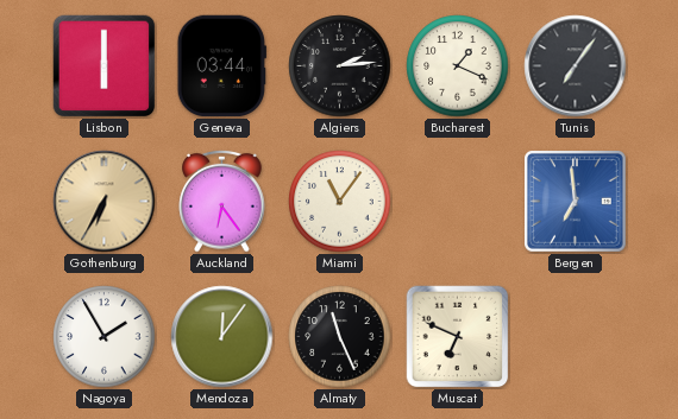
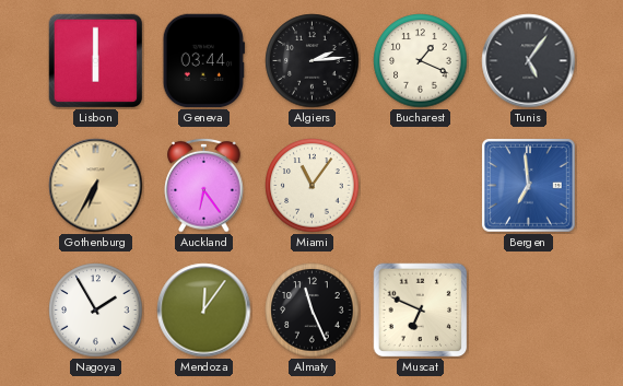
Tunis: 7:06 -> 5:06
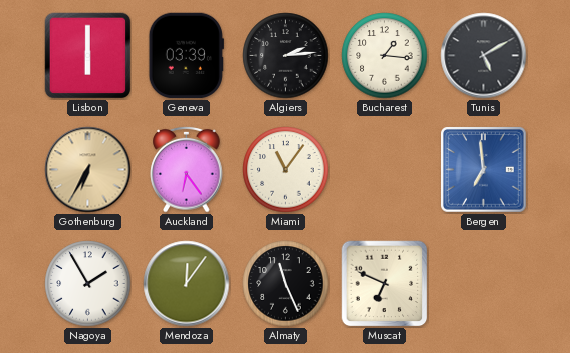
Geneva: 03:44 -> 03:39
Bucharest: 1:19 -> 1:16
Tunis: 5:06 -> 5:10
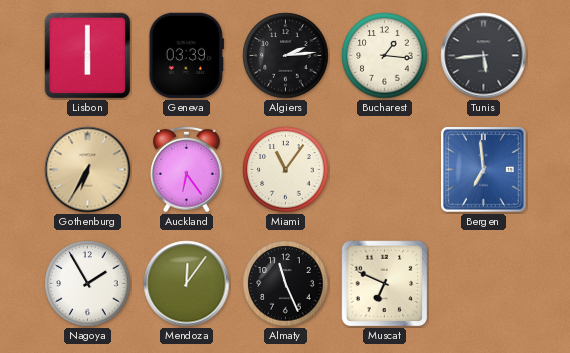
Tunis: 5:10 -> 5:44
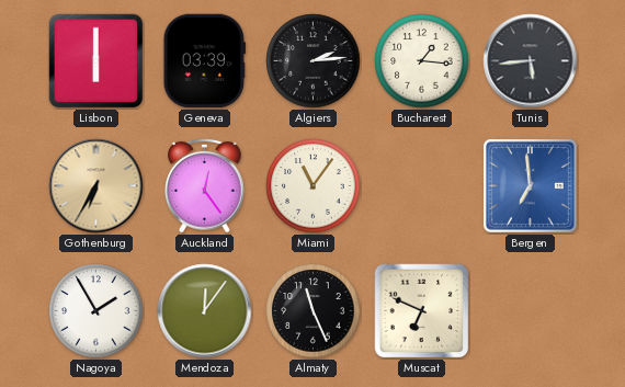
Auckland: 6:24 -> 12:24
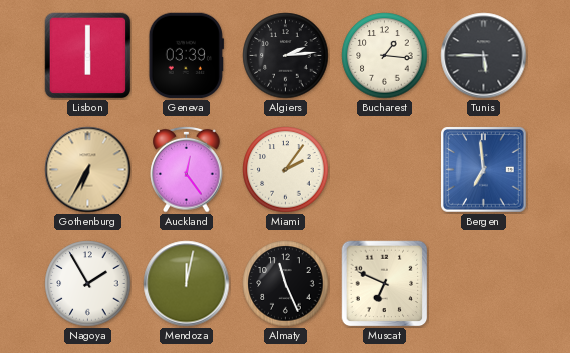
Tunis: 5:44 -> 5:45
Miami: 11:06 -> 2:06
Mendoza: 12:06 -> 12:02
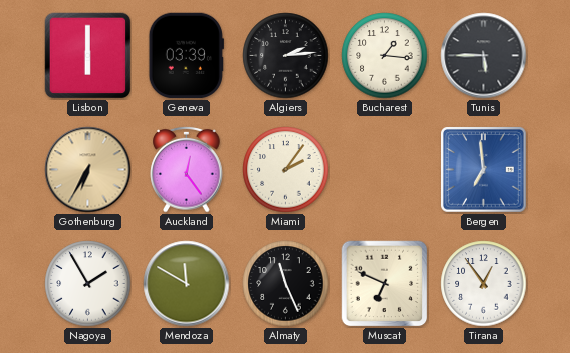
Mendoza: 12:02 -> 11:50
Tirana: none -> 12:54
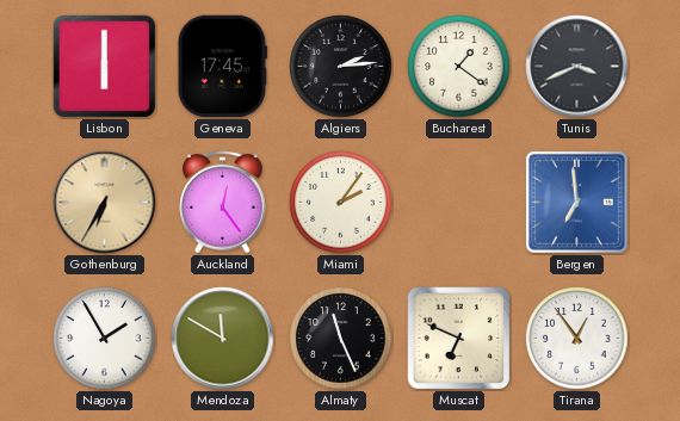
Geneva: 03:39 -> 17:45
Bucharest: 1:16 -> 1:21
Tunis: 5:45 -> 3:41
